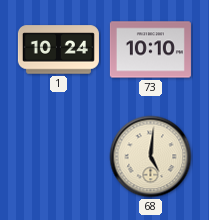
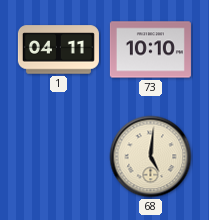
1: 10:24 -> 04:11
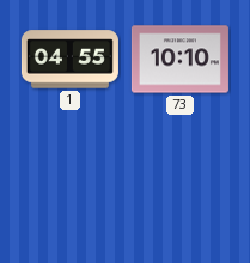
1: 04:11 -> 04:55
68: 5:01 -> none
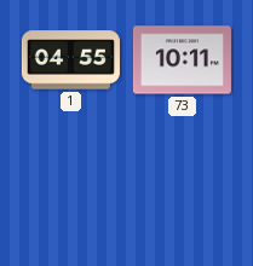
73: 10:10 -> 10:11
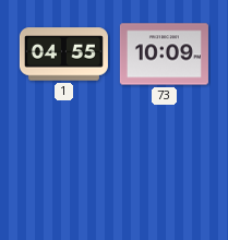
73: 10:11 -> 10:09
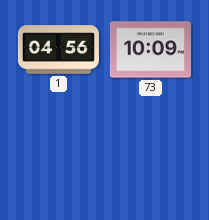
1: 04:55 -> 04:56
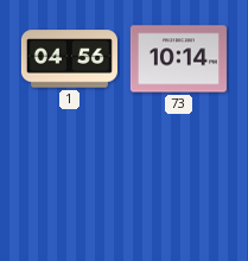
73: 10:09 -> 10:14
